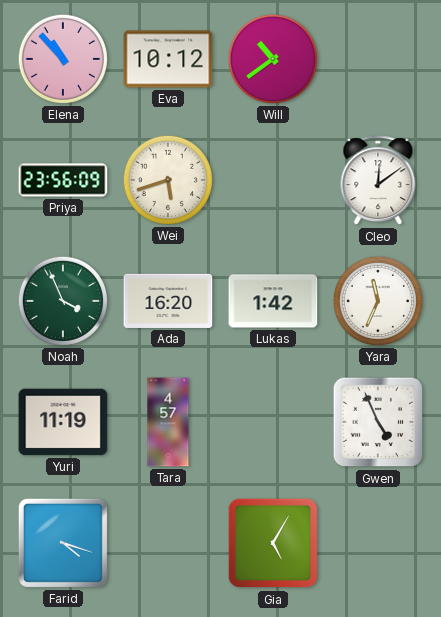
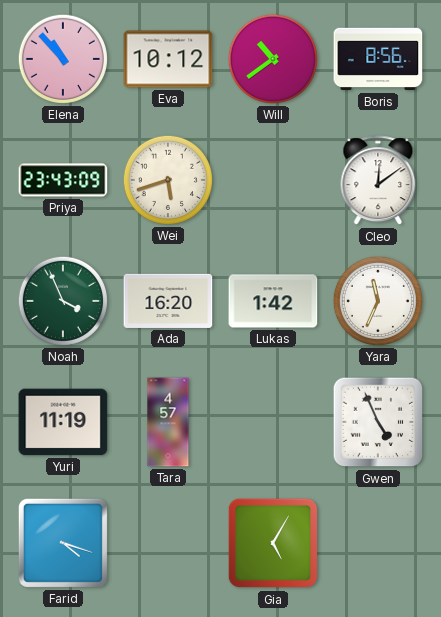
Boris: none -> 8:56
Priya: 23:56 -> 23:43
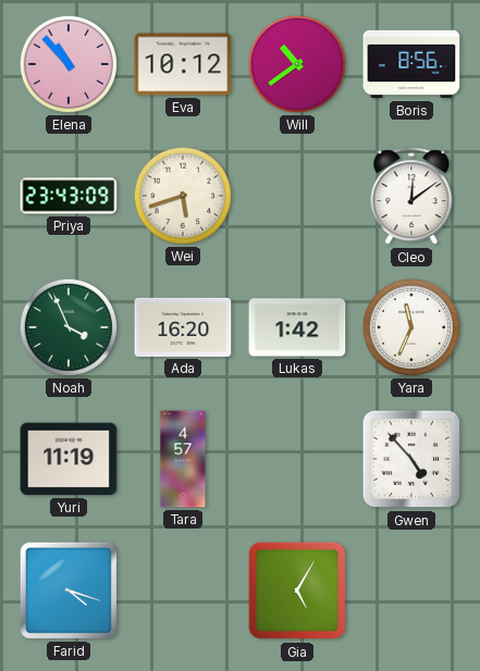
Gwen: 4:56 -> 4:53
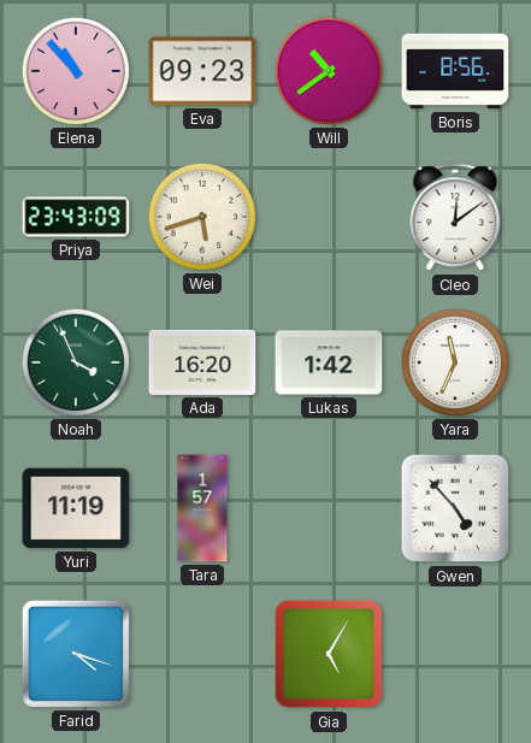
Eva: 10:12 -> 09:23
Tara: 4:57 -> 1:57
